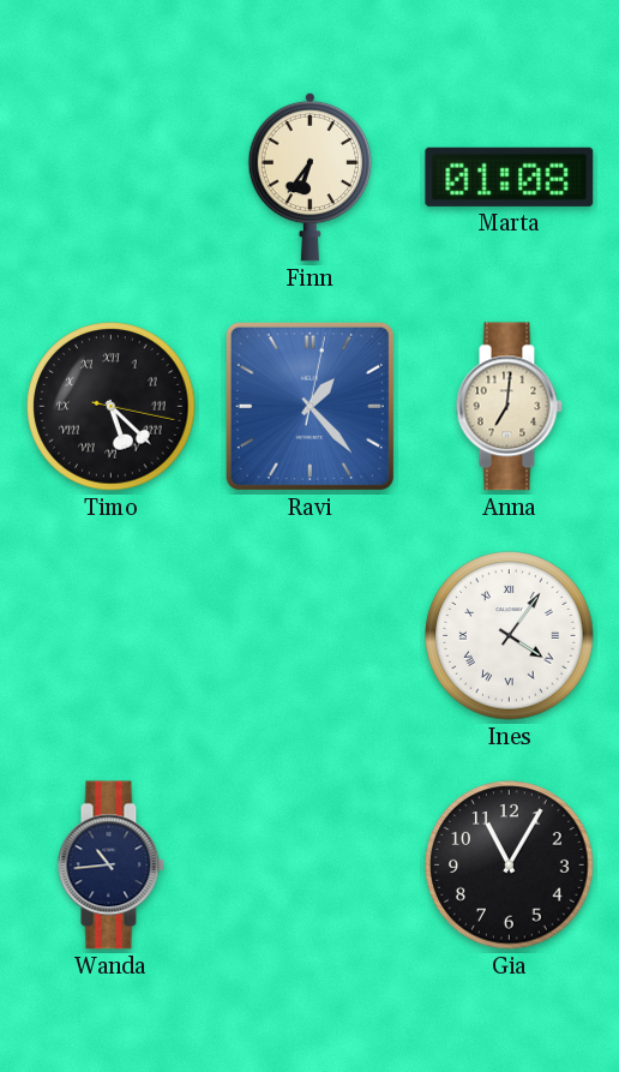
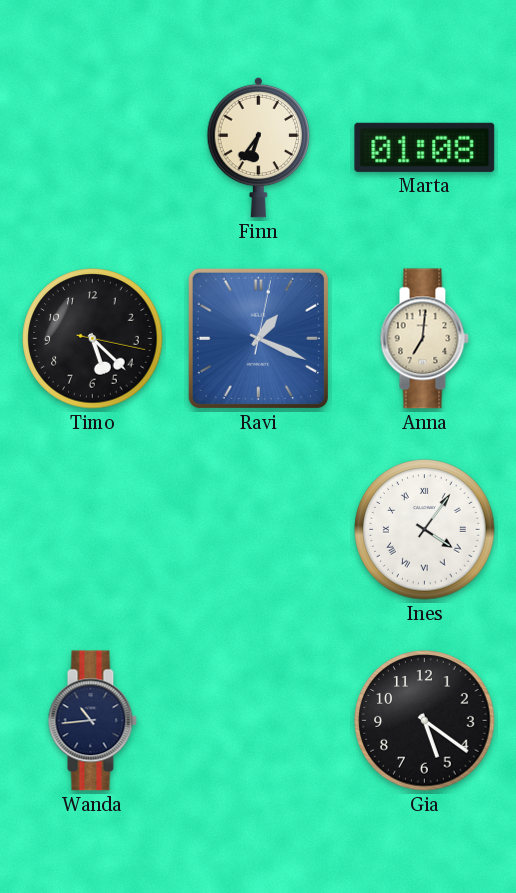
Timo numerals: Roman -> Arabic
Ravi: 1:23 -> 1:19
Gia: 11:05 -> 5:21
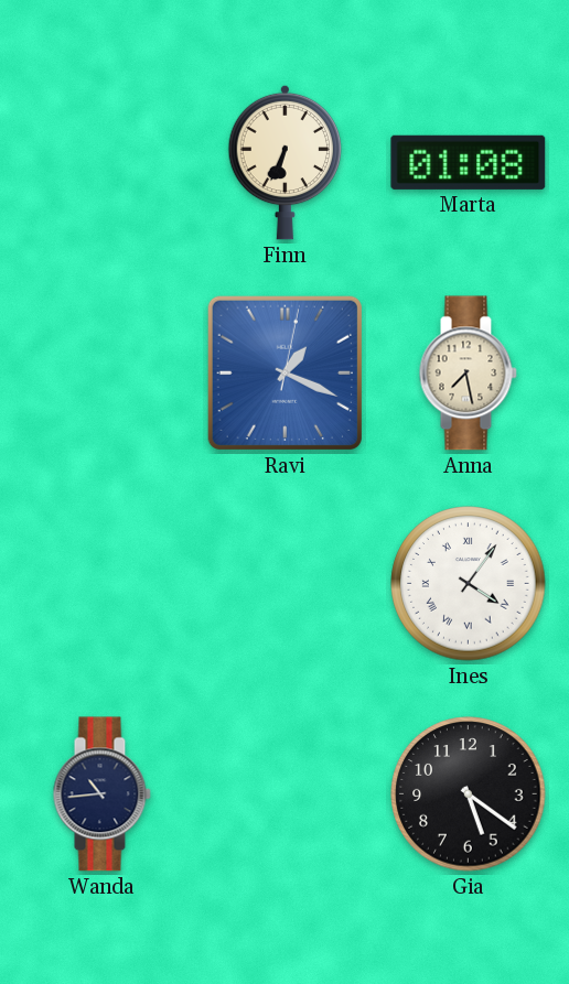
Finn: 6:36 -> 6:34
Timo: 5:22 -> none
Anna: 7:01 -> 7:28
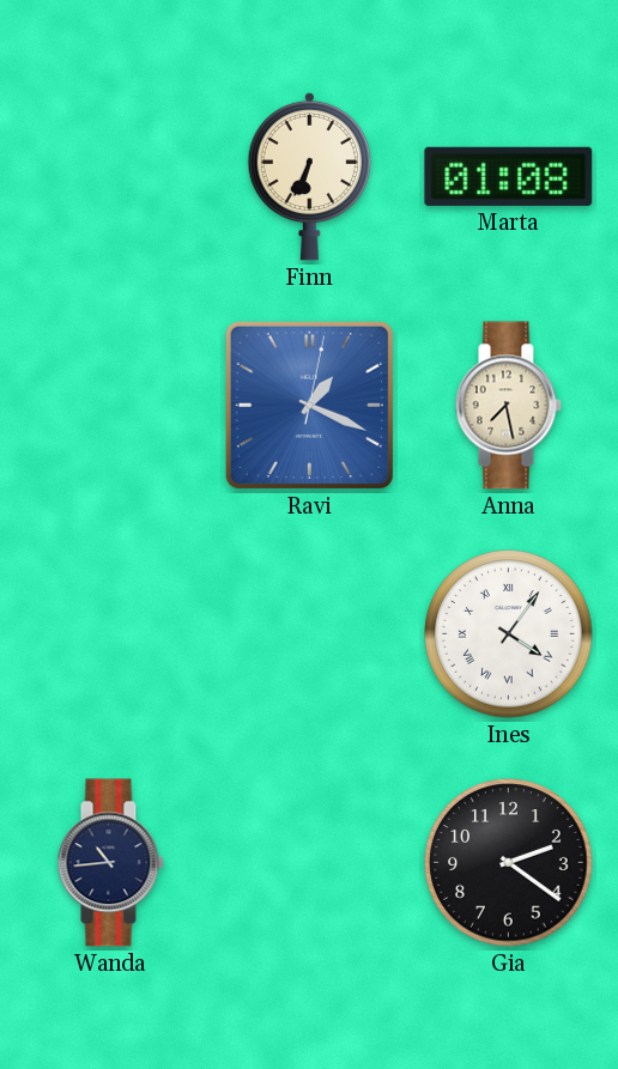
Gia: 5:21 -> 2:21
